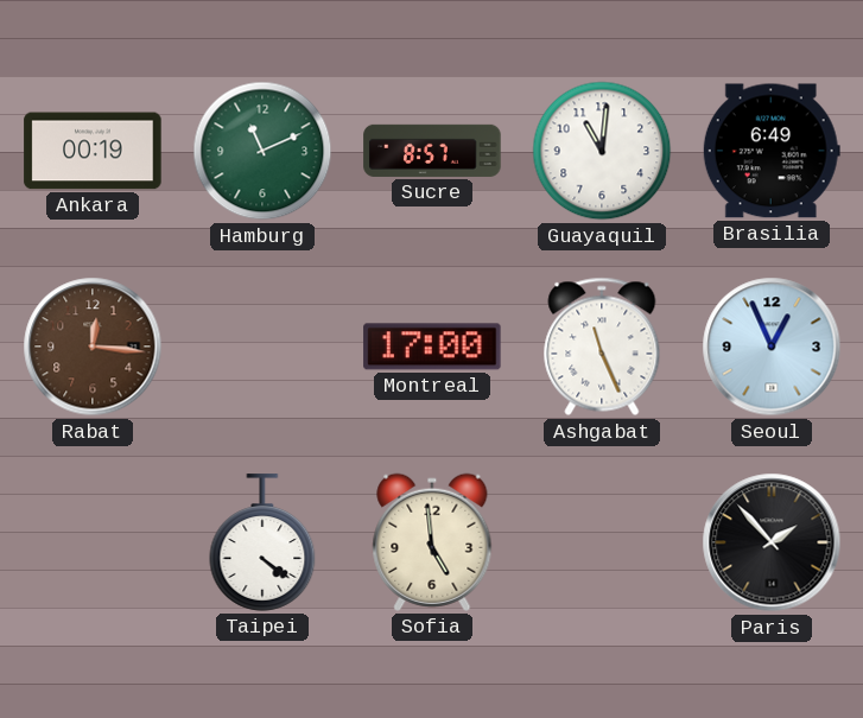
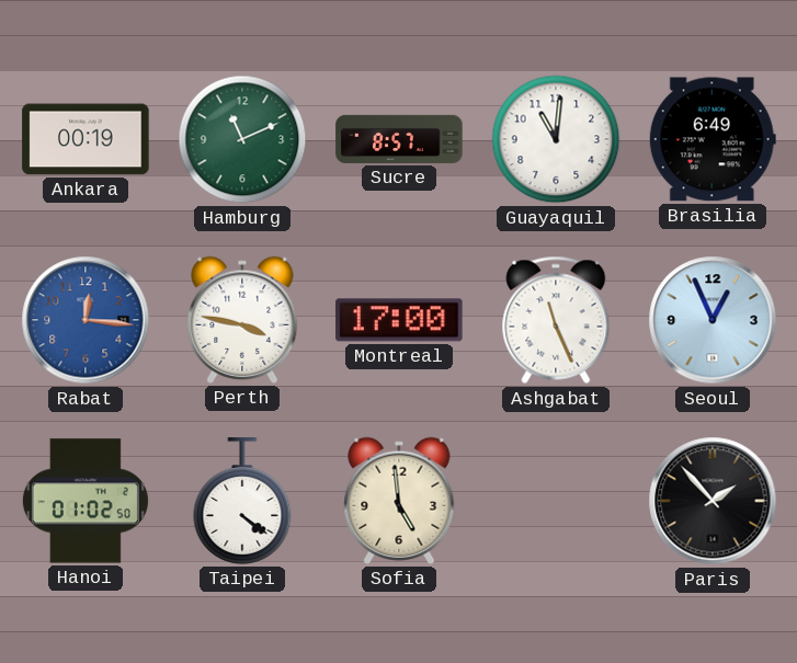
Rabat dial: brown -> blue
Perth: none -> 3:47
Hanoi: none -> 01:02
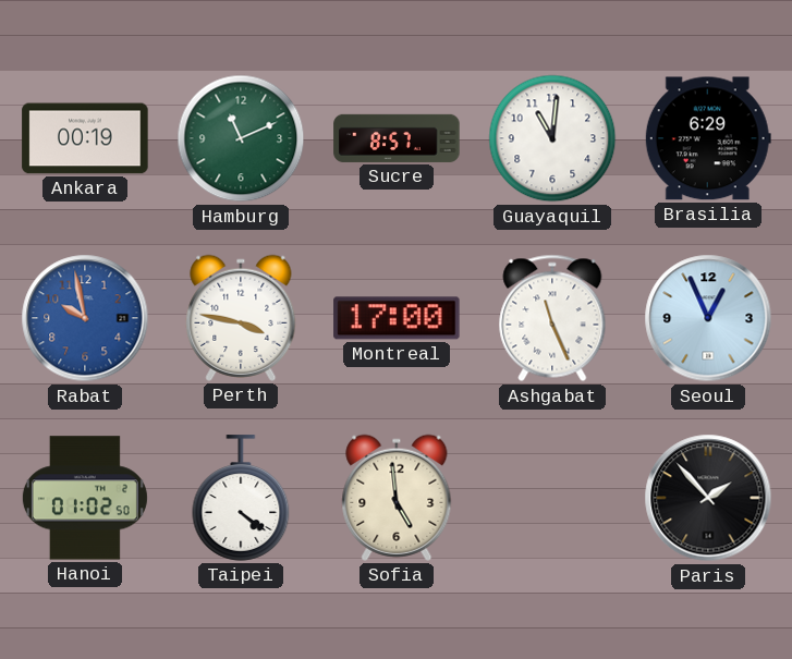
Brasilia: 6:49 -> 6:29
Rabat: 12:16 -> 9:58
